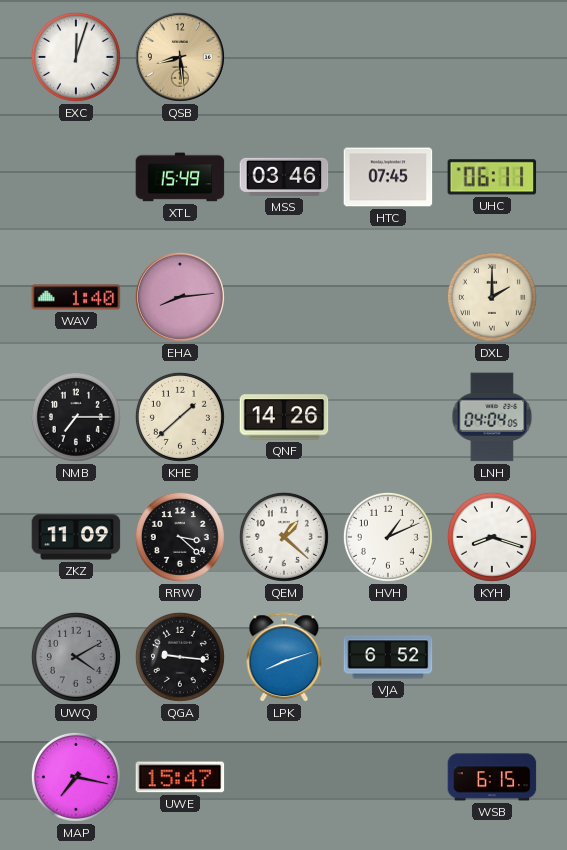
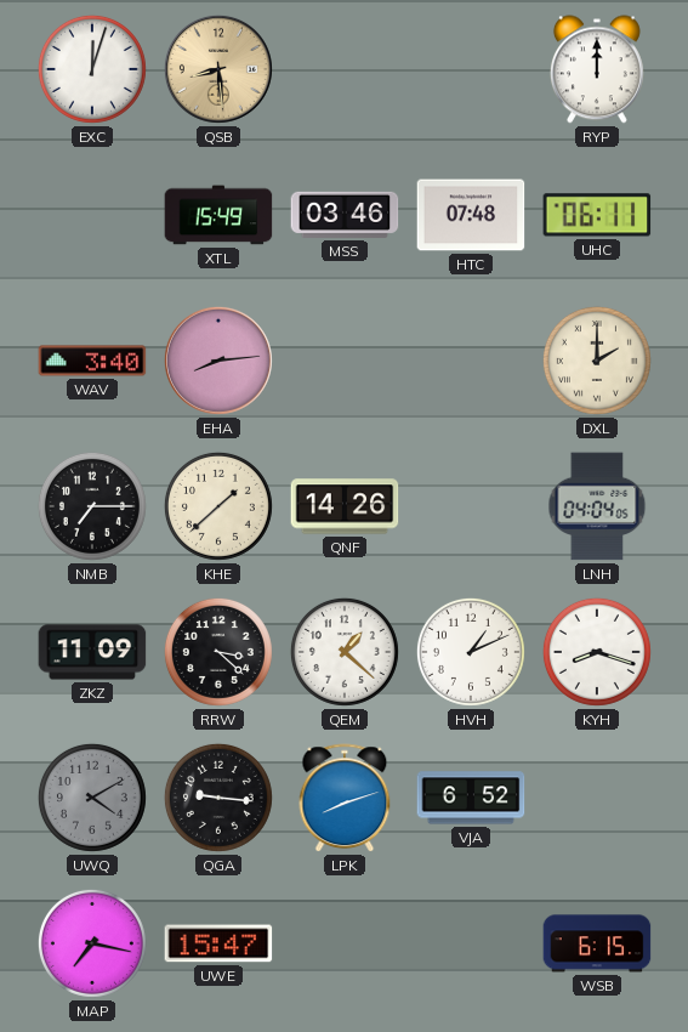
RYP: none -> 12:00
HTC: 07:45 -> 07:48
WAV: 1:40 -> 3:40
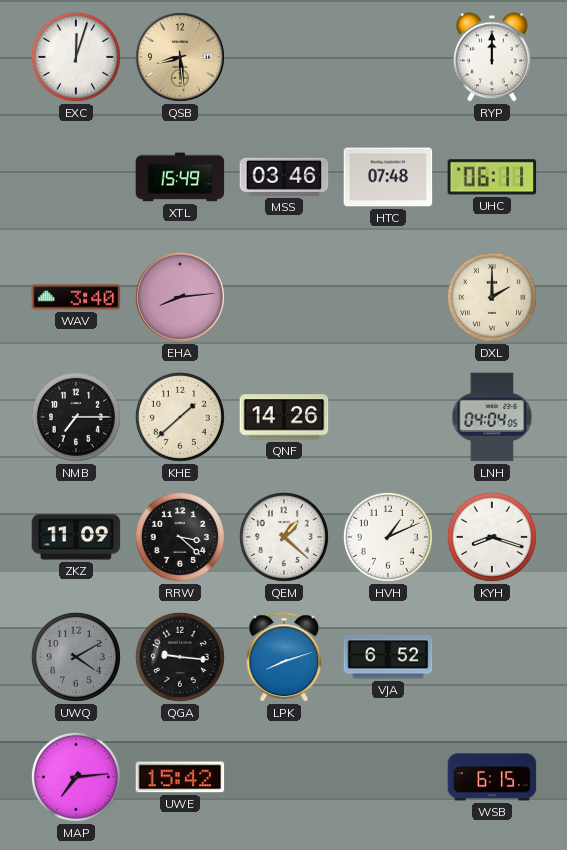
MAP: 7:17 -> 7:14
UWE: 15:47 -> 15:42
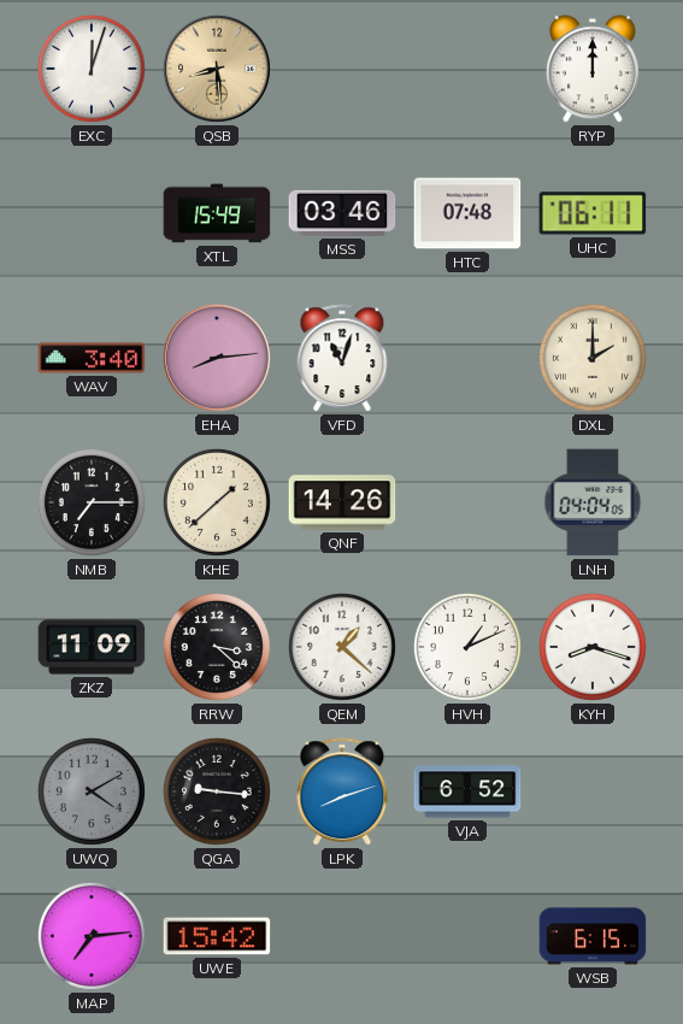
VFD: none -> 11:03
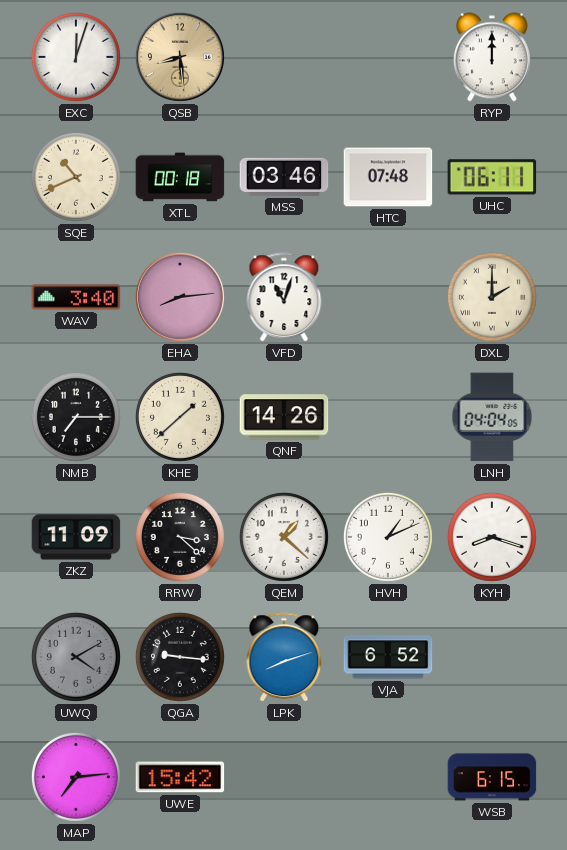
SQE: none -> 10:41
XTL: 15:49 -> 00:18
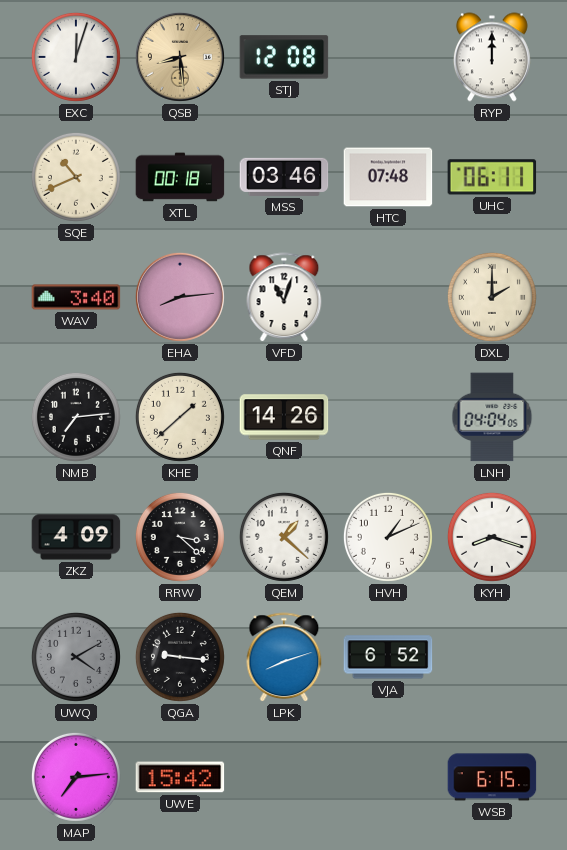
STJ: none -> 12:08
NMB: 7:15 -> 7:14
ZKZ: 11:09 -> 4:09
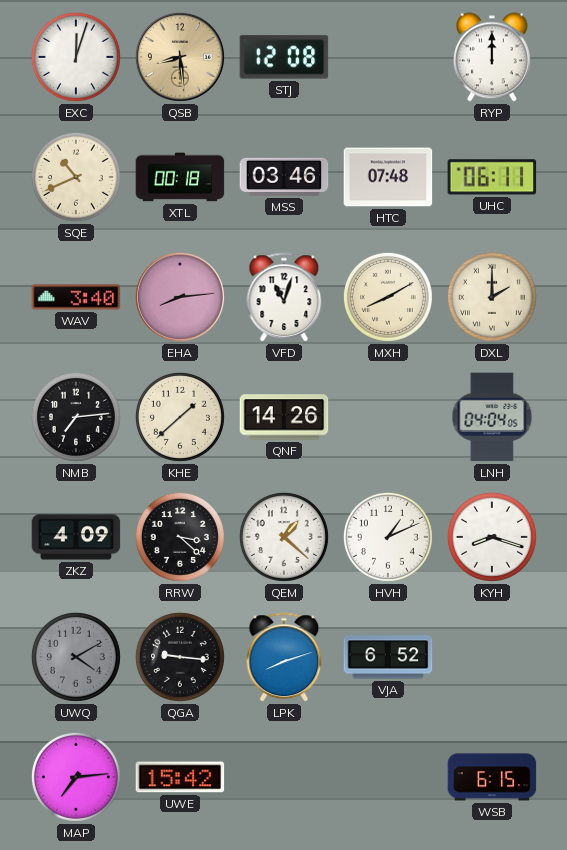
MXH: none -> 8:10
